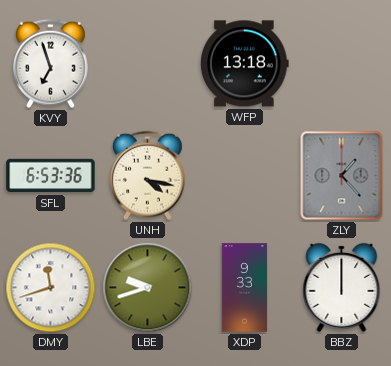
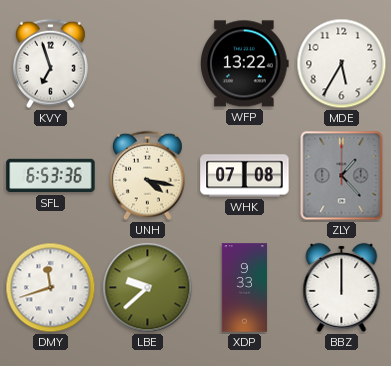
WFP: 13:18 -> 13:22
MDE: none -> 5:35
WHK: none -> 07:08
LBE: 9:42 -> 9:38
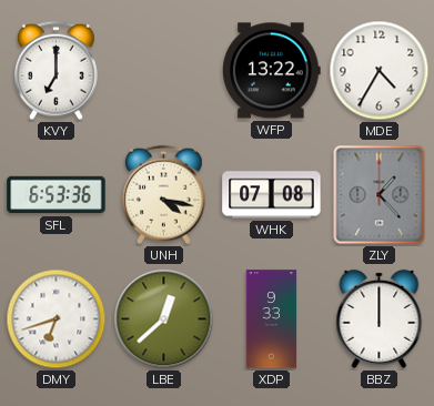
KVY: 6:57 -> 7:00
MDE: 5:35 -> 4:35
DMY: 11:42 -> 6:42
LBE: 9:38 -> 12:38
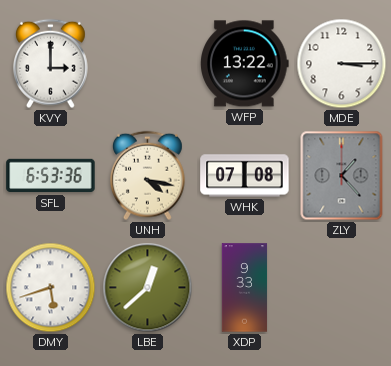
KVY: 7:00 -> 3:00
MDE: 4:35 -> 3:15
DMY: 6:42 -> 5:42
BBZ: 12:00 -> none
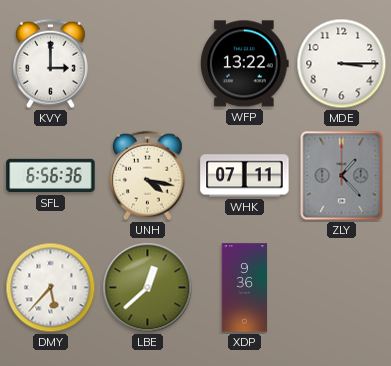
SFL: 6:53 -> 6:56
WHK: 07:08 -> 07:11
DMY: 5:42 -> 5:37
XDP: 9:33 -> 9:36
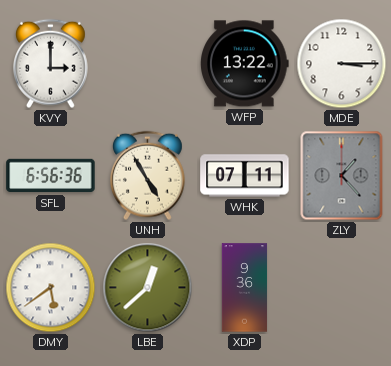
UNH: 4:17 -> 4:55
DMY: 5:37 -> 5:39
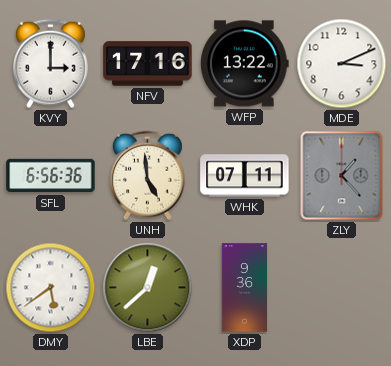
NFV: none -> 17:16
MDE: 3:15 -> 3:11
UNH: 4:55 -> 4:59
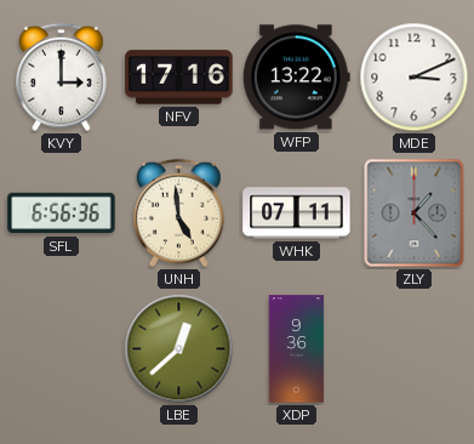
DMY: 5:39 -> none
